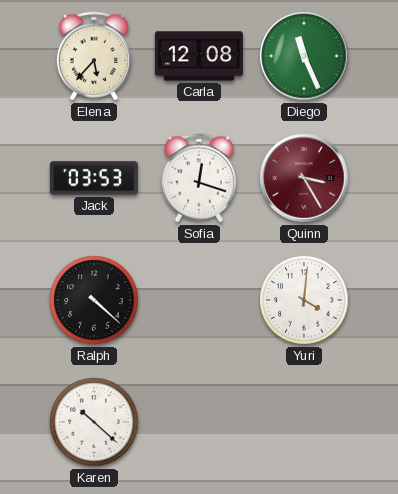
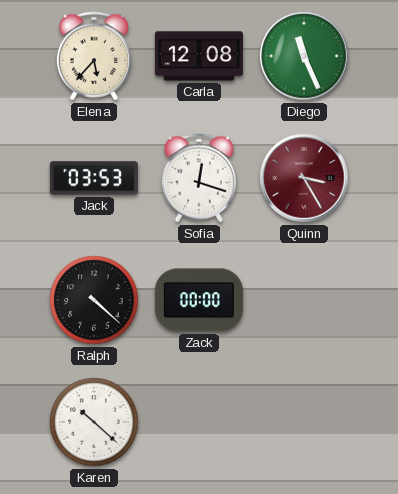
Zack: none -> 00:00
Yuri: 4:01 -> none
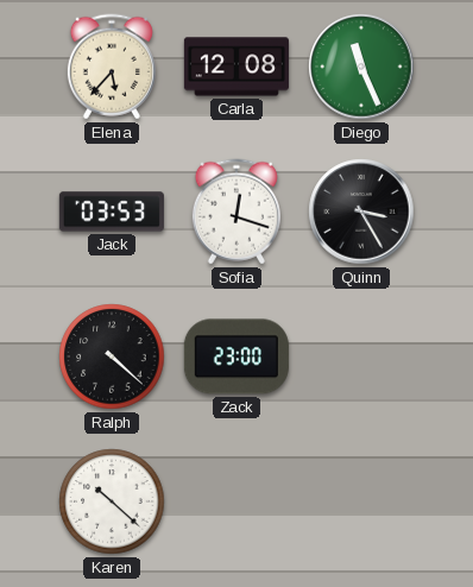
Quinn dial: burgundy -> black
Zack: 00:00 -> 23:00
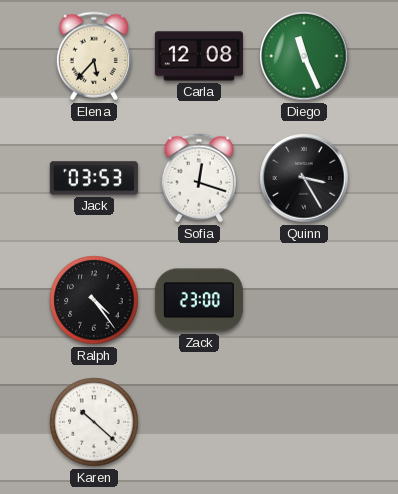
Ralph: 4:22 -> 4:24
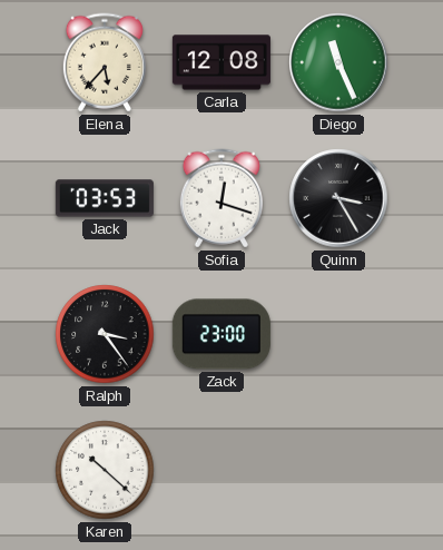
Ralph: 4:24 -> 3:24
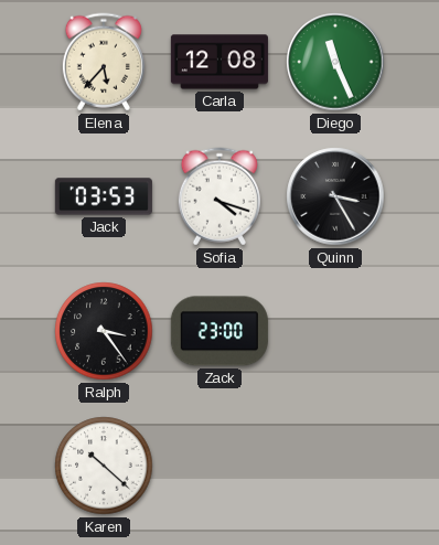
Sofia: 12:18 -> 4:18
